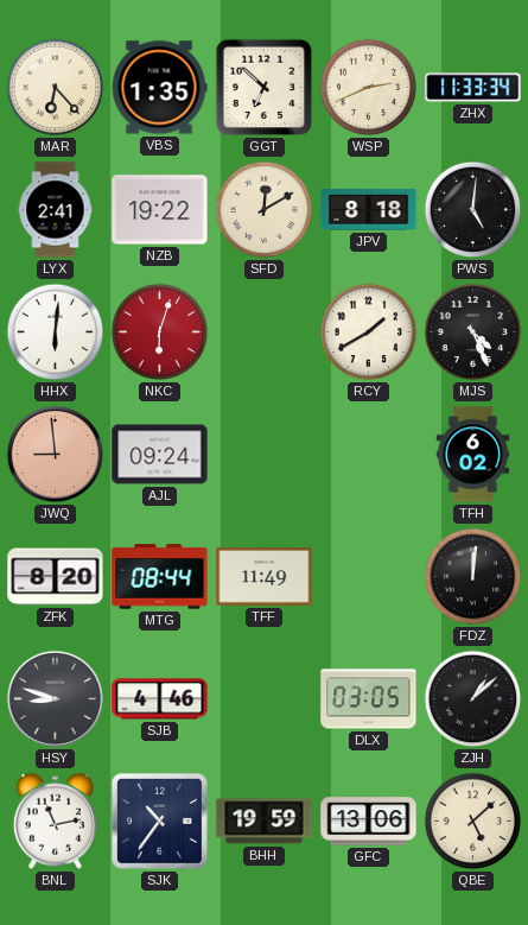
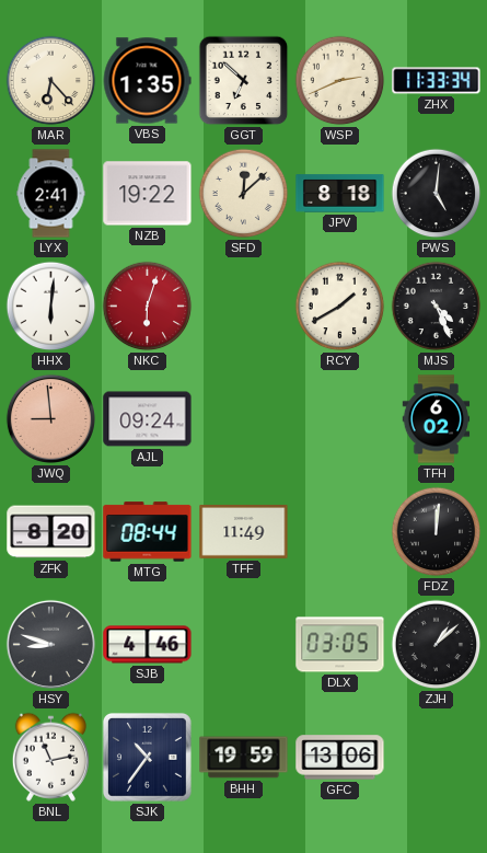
SFD: 12:10 -> 12:08
QBE: 5:08 -> none
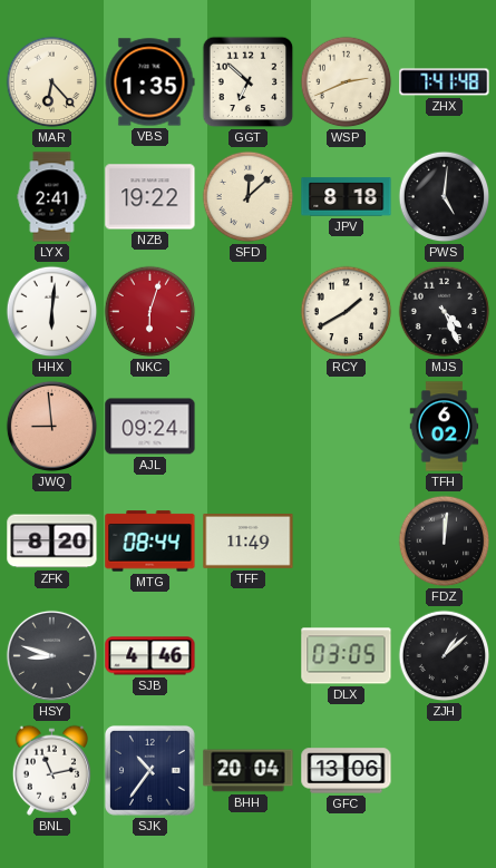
ZHX: 11:33 -> 7:41
BHH: 19:59 -> 20:04
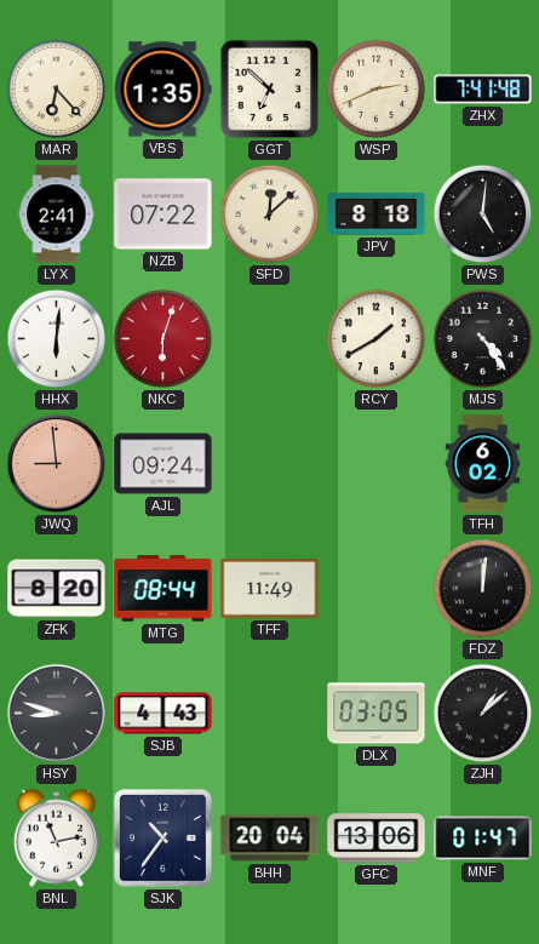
NZB: 19:22 -> 07:22
MJS: 4:26 -> 4:24
SJB: 4:46 -> 4:43
MNF: none -> 01:47
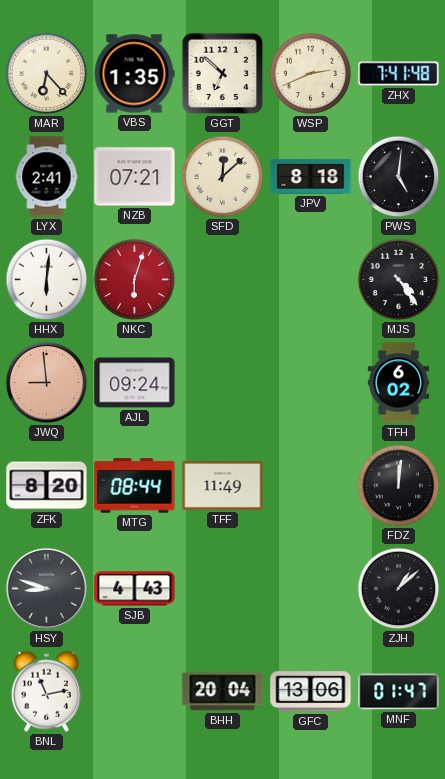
NZB: 07:22 -> 07:21
RCY: 1:40 -> none
DLX: 03:05 -> none
SJK: 10:36 -> none
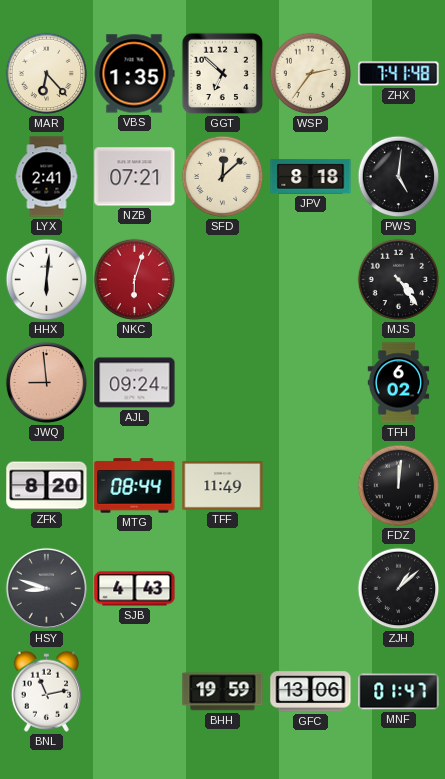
WSP: 2:41 -> 2:36
BHH: 20:04 -> 19:59
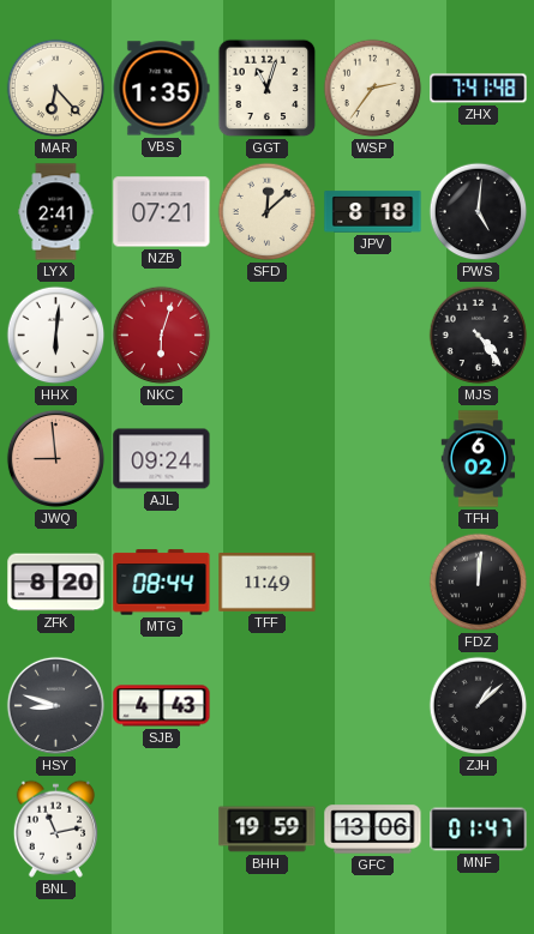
GGT: 6:52 -> 11:03
